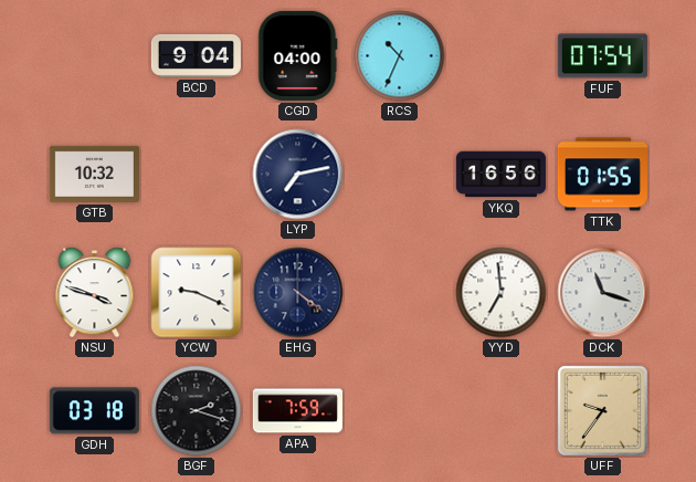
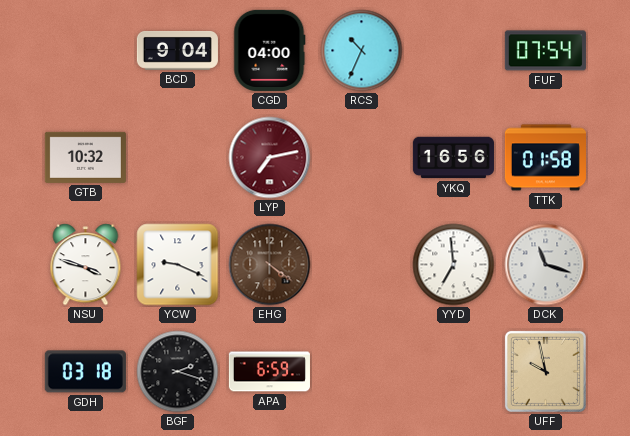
LYP dial: navy -> burgundy
TTK: 01:55 -> 01:58
EHG dial: navy -> brown
APA: 7:59 -> 6:59
UFF: 9:36 -> 9:58
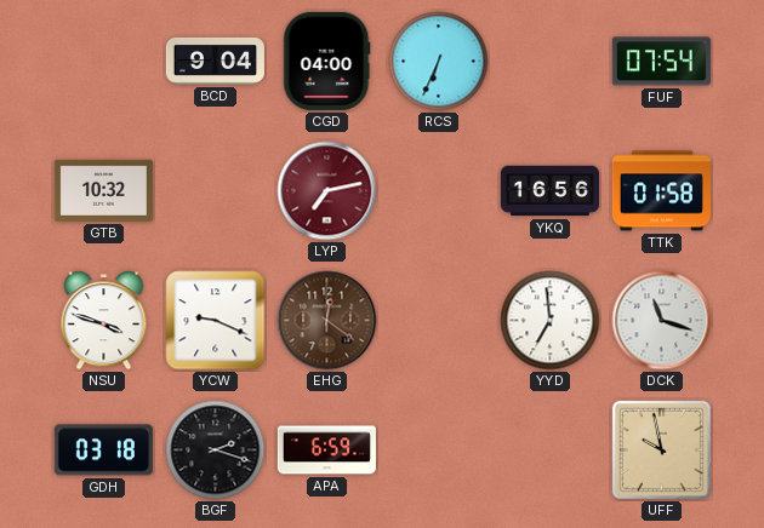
RCS: 10:34 -> 6:34
EHG: 4:21 -> 12:21
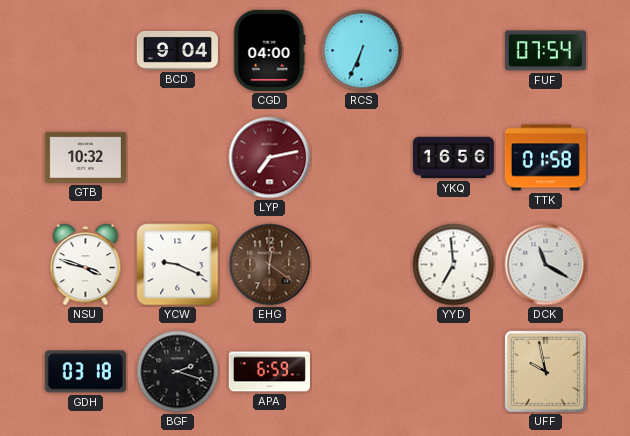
DCK: 11:18 -> 11:20
